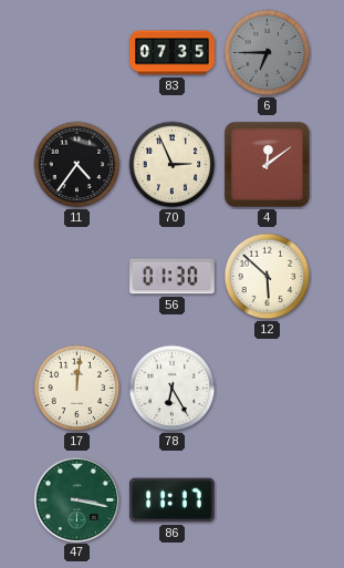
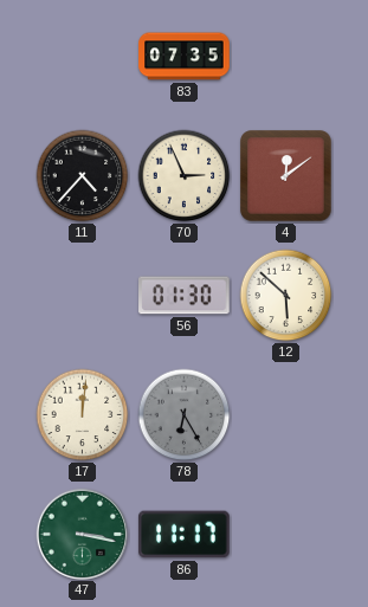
6: 6:45 -> none
11: 4:36 -> 4:37
78 dial: white -> grey
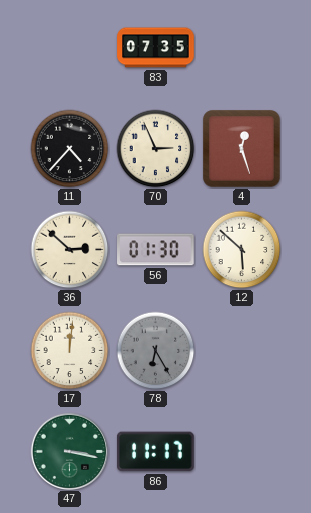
4: 12:09 -> 12:27
36: none -> 2:52
